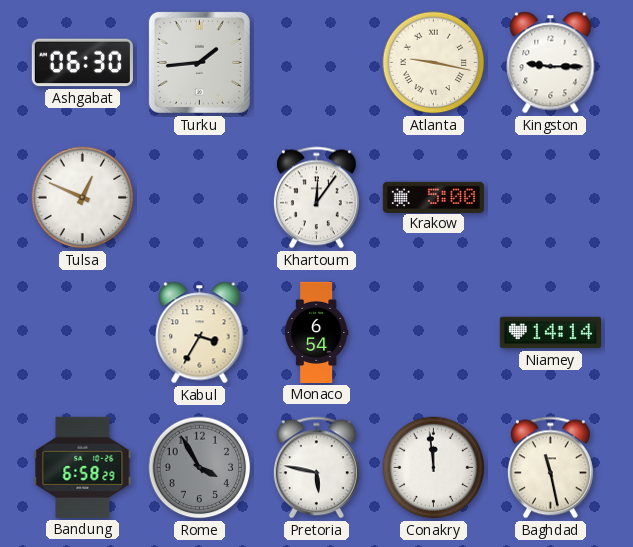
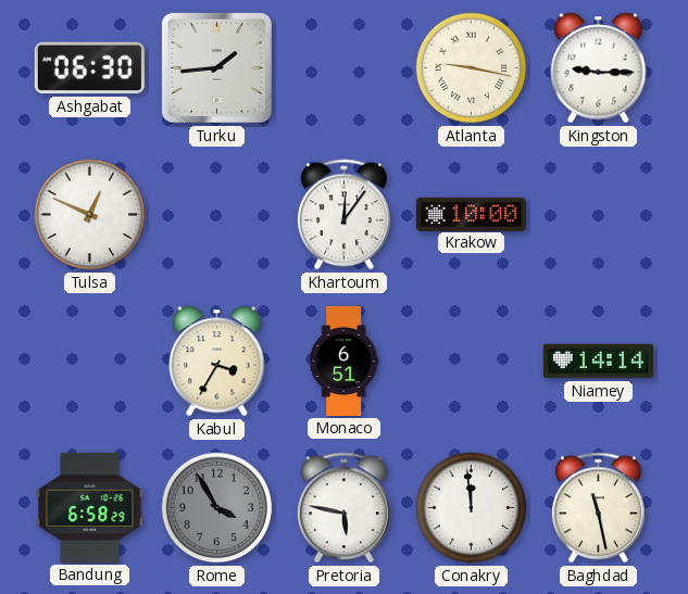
Krakow: 5:00 -> 10:00
Monaco: 6:54 -> 6:51
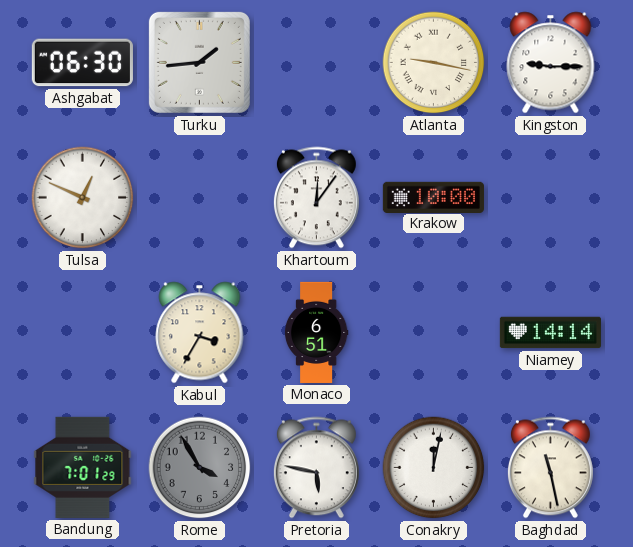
Bandung: 6:58 -> 7:01
Conakry: 11:59 -> 12:02
